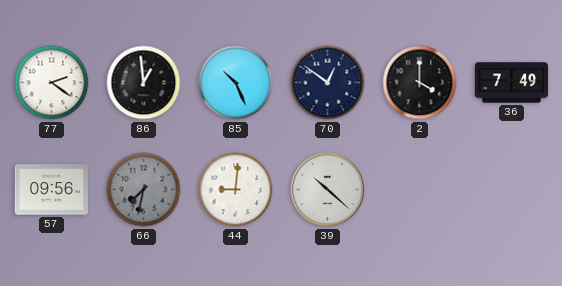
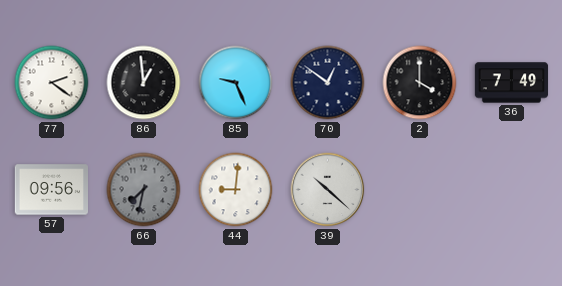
85: 10:26 -> 9:26
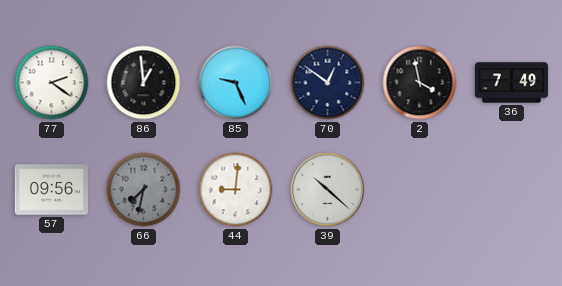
2: 4:00 -> 3:58
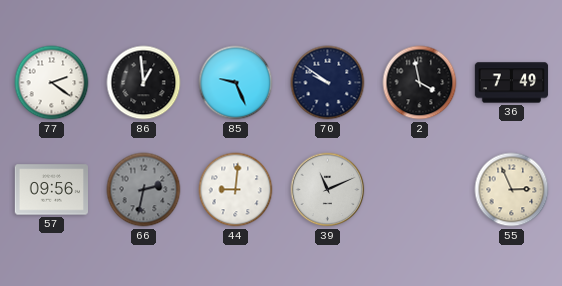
70: 12:51 -> 9:51
66: 7:32 -> 2:32
39: 10:22 -> 11:11
55: none -> 2:56
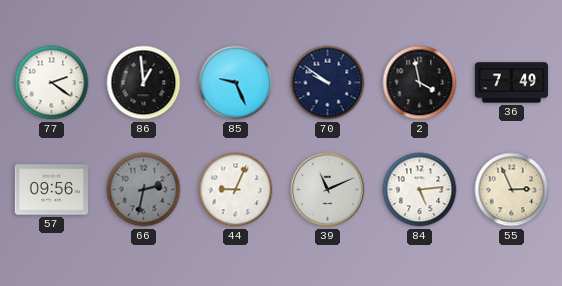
44: 9:01 -> 9:04
84: none -> 5:14
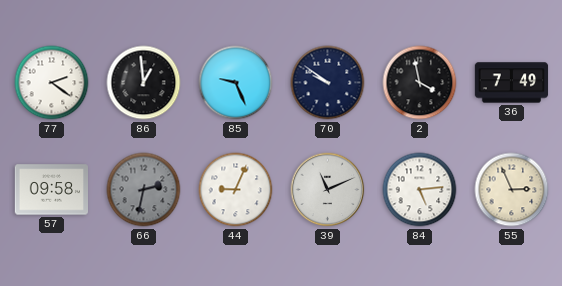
57: 09:56 -> 09:58
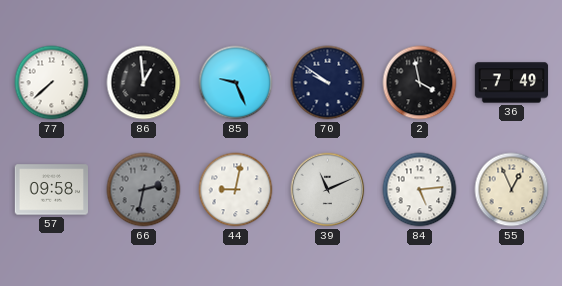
77: 2:21 -> 7:38
44: 9:04 -> 9:02
55: 2:56 -> 12:56
